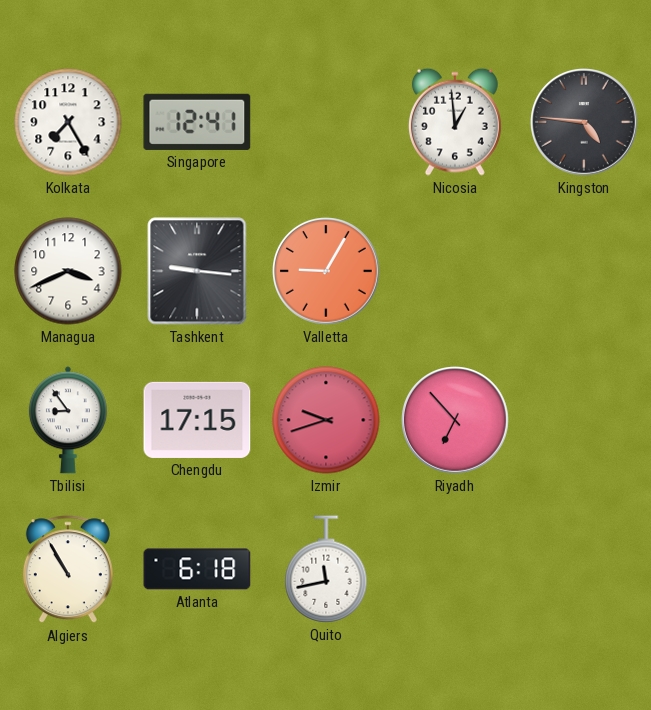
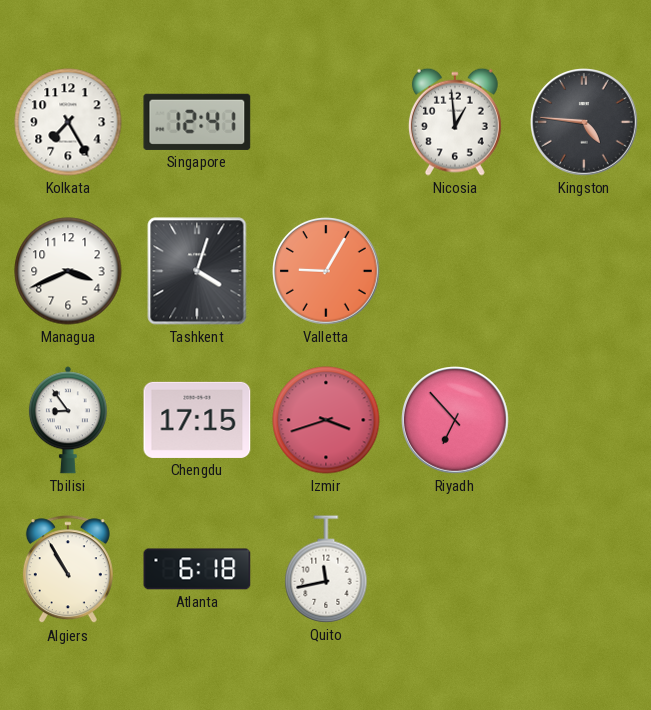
Tashkent: 9:16 -> 4:03
Izmir: 9:42 -> 3:42
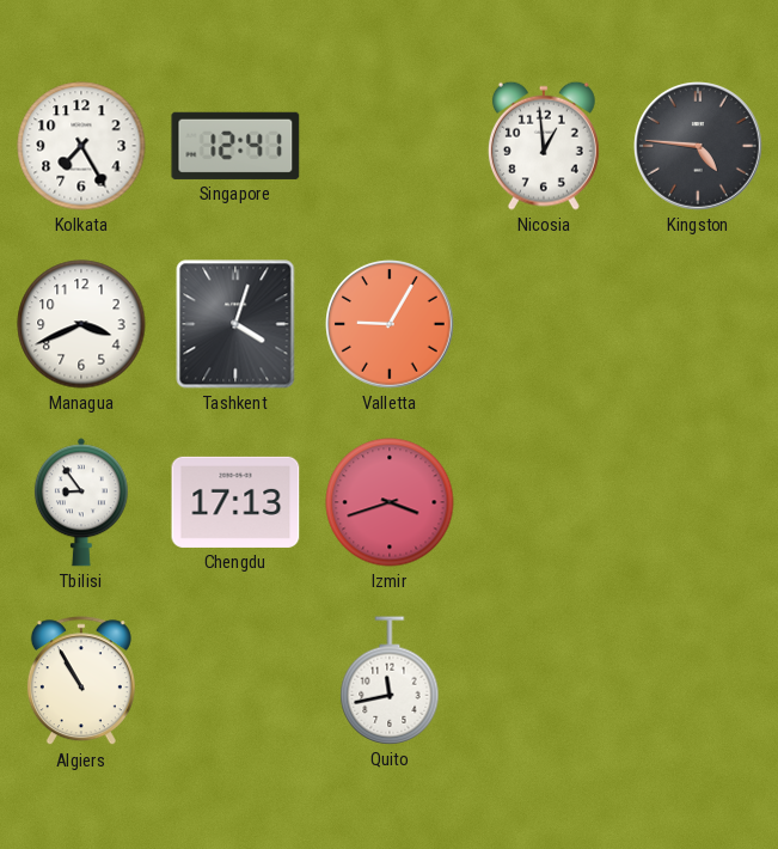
Chengdu: 17:15 -> 17:13
Riyadh: 6:53 -> none
Atlanta: 6:18 -> none
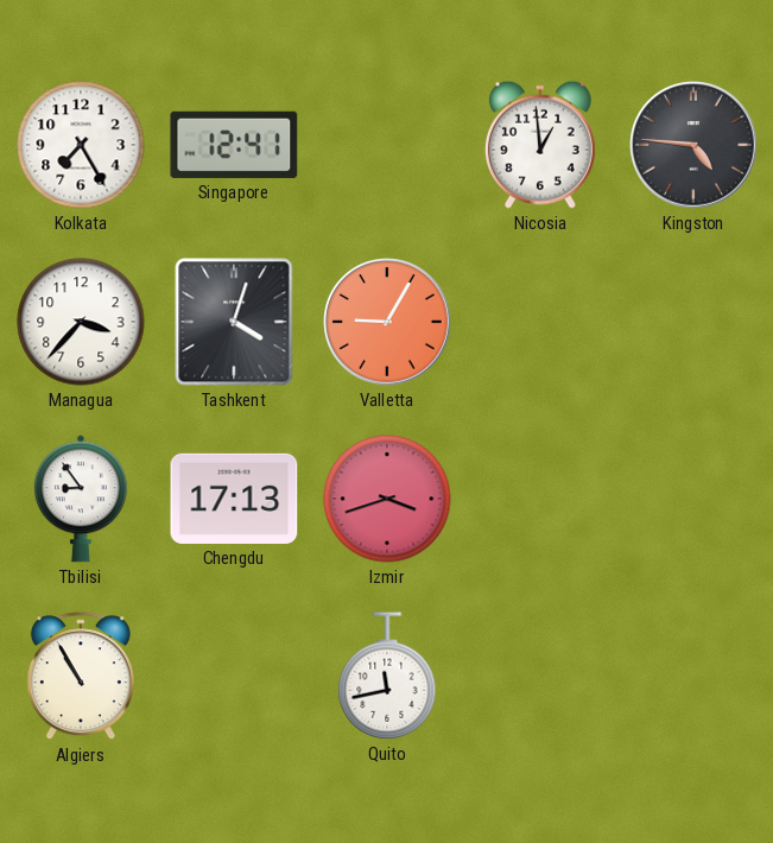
Managua: 3:41 -> 3:37
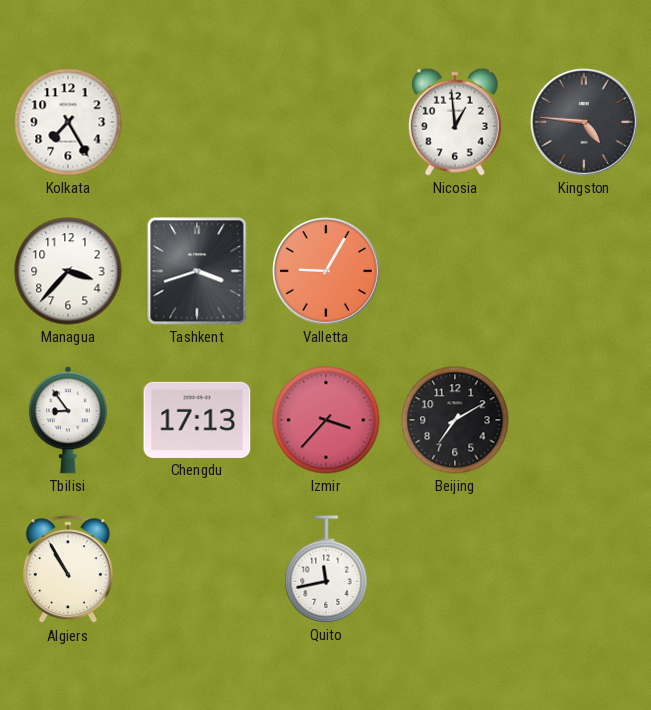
Singapore: 12:41 -> none
Tashkent: 4:03 -> 3:42
Izmir: 3:42 -> 3:37
Beijing: none -> 7:10
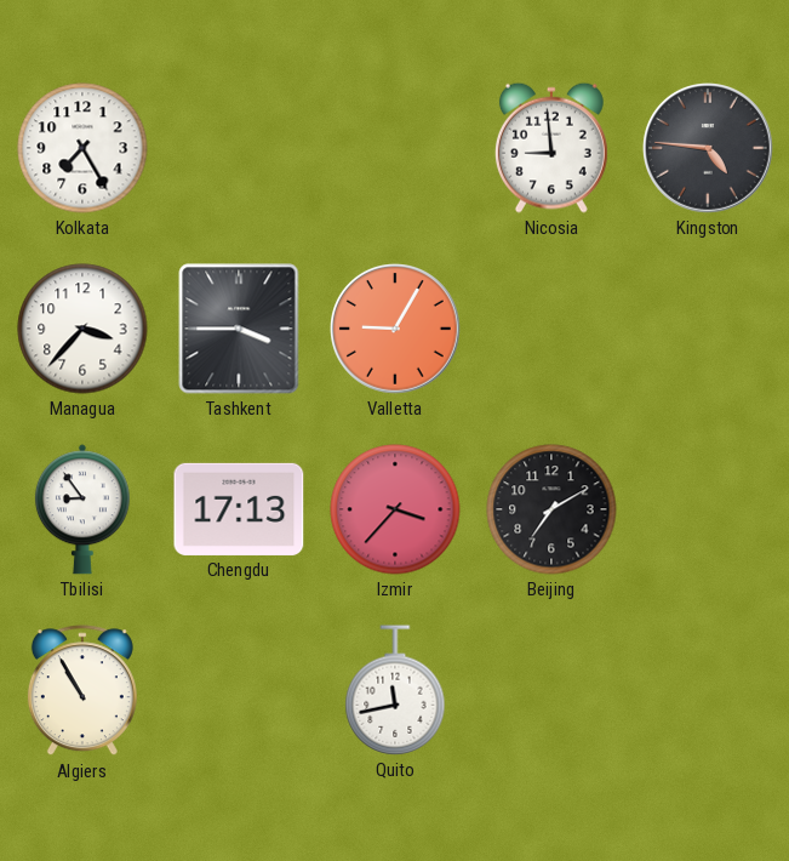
Nicosia: 12:59 -> 8:59
Tashkent: 3:42 -> 3:45
